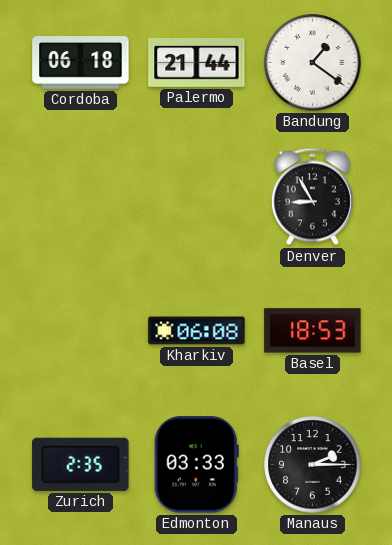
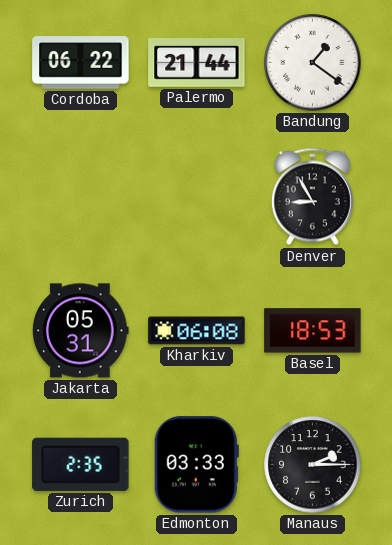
Cordoba: 06:18 -> 06:22
Jakarta: none -> 05:31
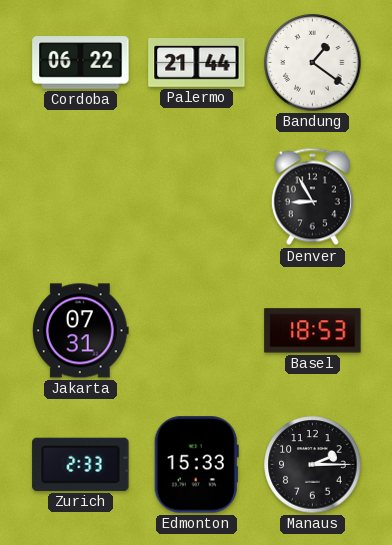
Jakarta: 05:31 -> 07:31
Kharkiv: 06:08 -> none
Zurich: 2:35 -> 2:33
Edmonton: 03:33 -> 15:33
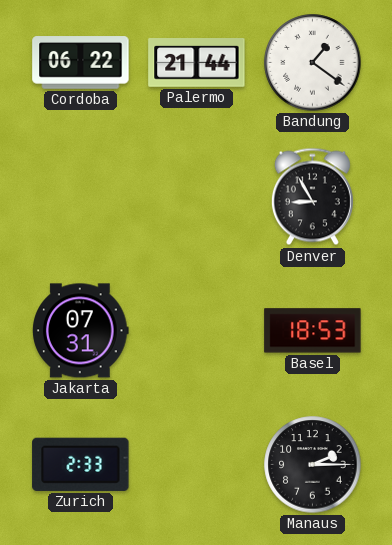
Edmonton: 15:33 -> none
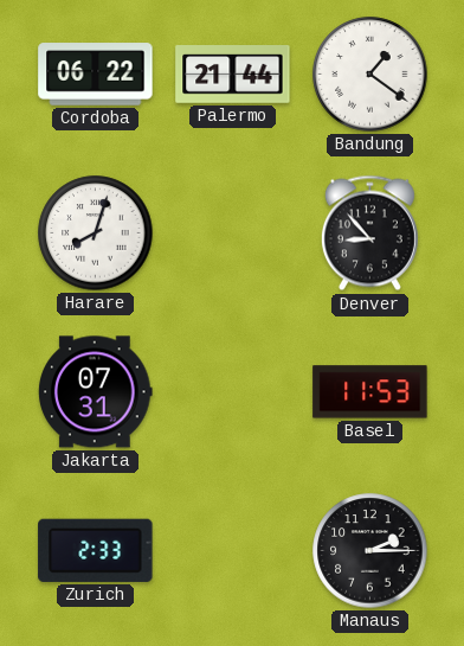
Harare: none -> 8:03
Denver: 8:55 -> 8:53
Basel: 18:53 -> 11:53
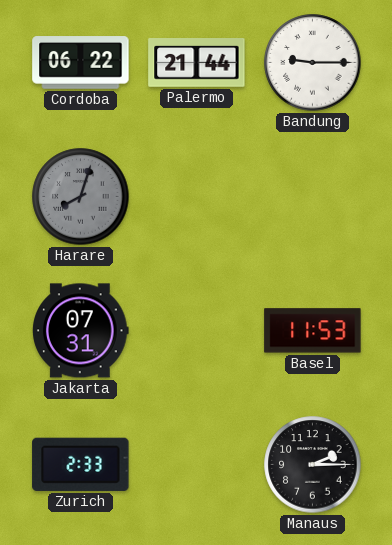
Bandung: 1:21 -> 9:15
Harare dial: white -> grey
Denver: 8:53 -> none
